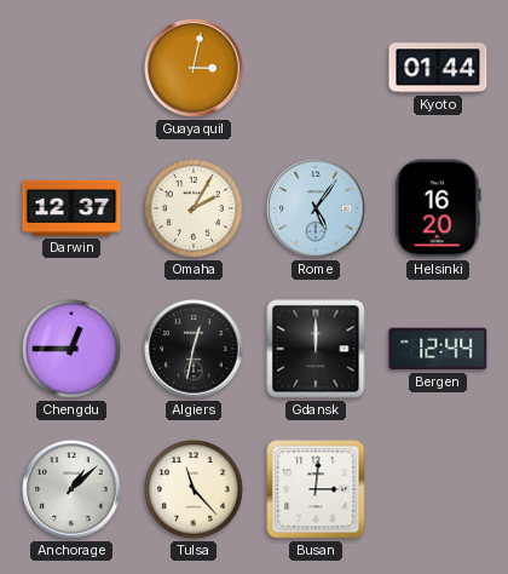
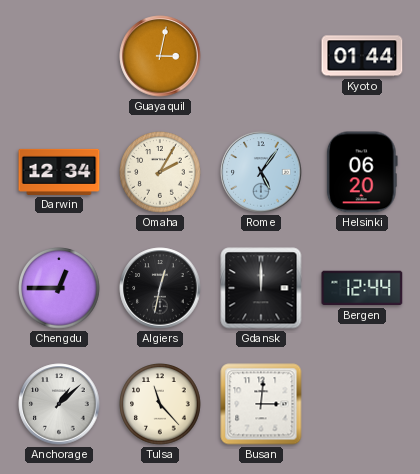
Darwin: 12:37 -> 12:34
Helsinki: 16:20 -> 06:20
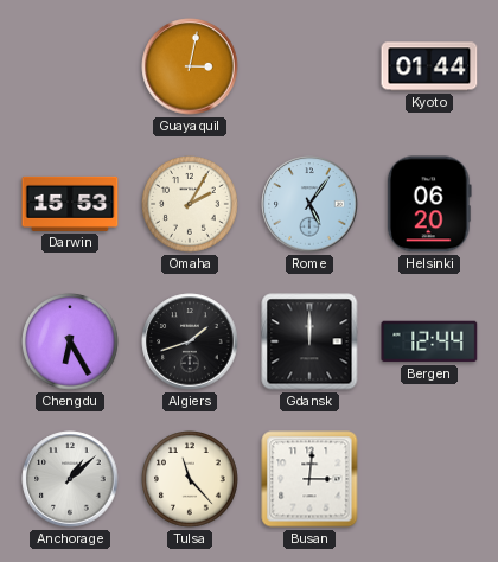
Darwin: 12:34 -> 15:53
Chengdu: 12:45 -> 6:25
Algiers: 12:32 -> 1:42
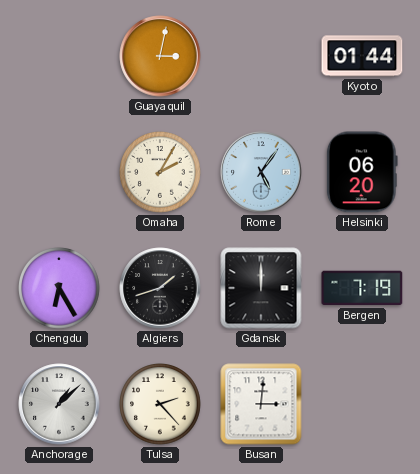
Darwin: 15:53 -> none
Bergen: 12:44 -> 7:19
Tulsa: 11:23 -> 2:23
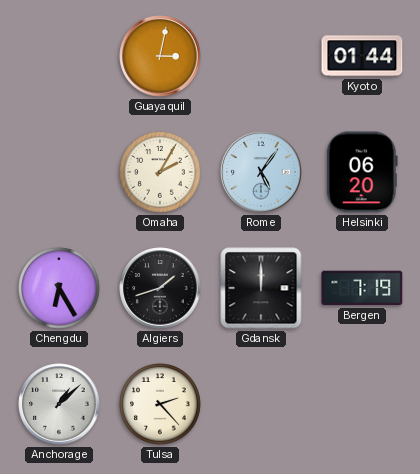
Busan: 3:01 -> none
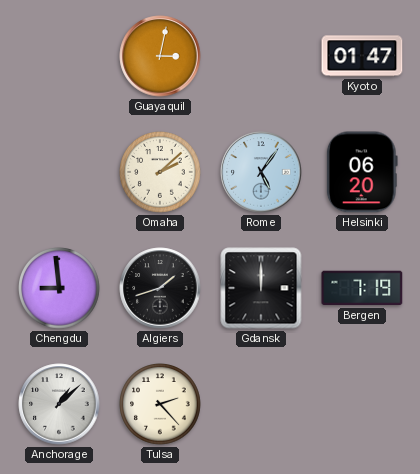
Kyoto: 01:44 -> 01:47
Omaha: 2:05 -> 2:08
Chengdu: 6:25 -> 8:59
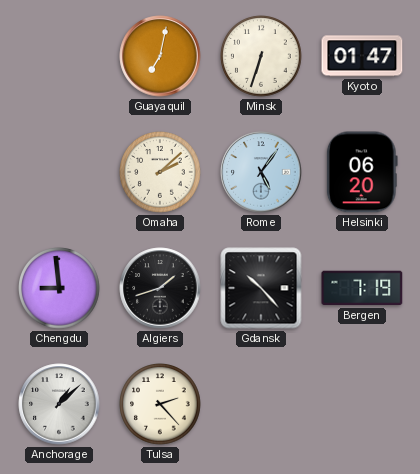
Guayaquil: 3:02 -> 7:02
Minsk: none -> 6:33
Gdansk: 12:00 -> 10:23
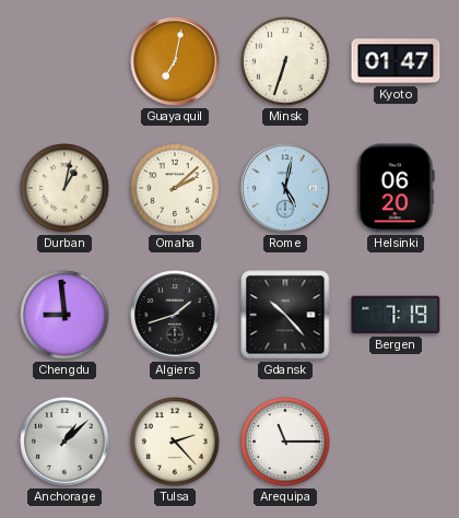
Durban: none -> 1:02
Rome: 5:06 -> 5:02
Arequipa: none -> 11:15
